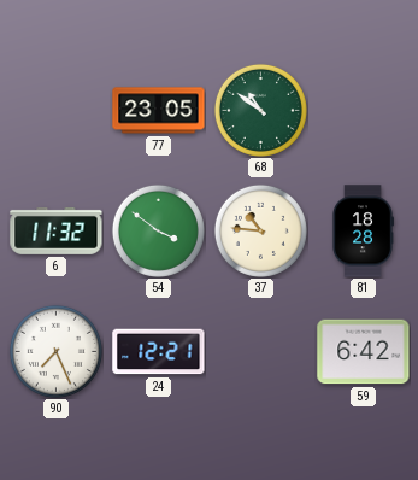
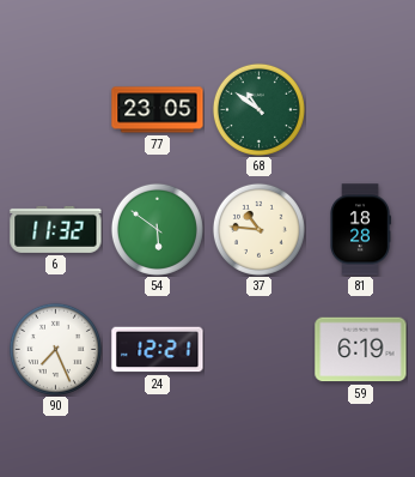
54: 3:51 -> 5:51
59: 6:42 -> 6:19
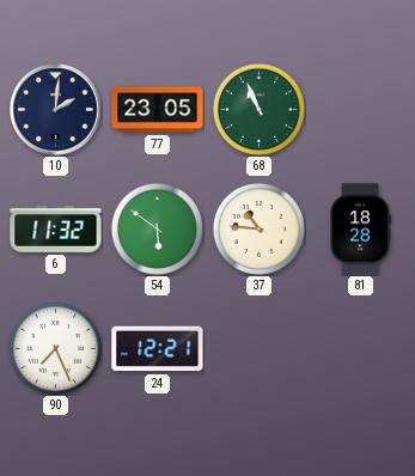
10: none -> 2:01
68: 10:51 -> 10:56
59: 6:19 -> none
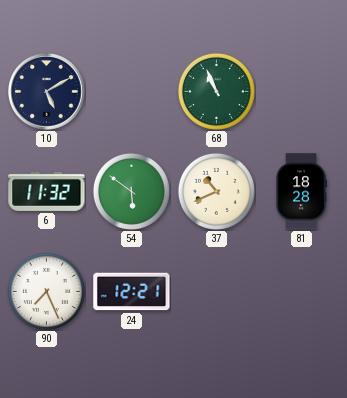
10: 2:01 -> 5:10
77: 23:05 -> none
37: 10:46 -> 10:41
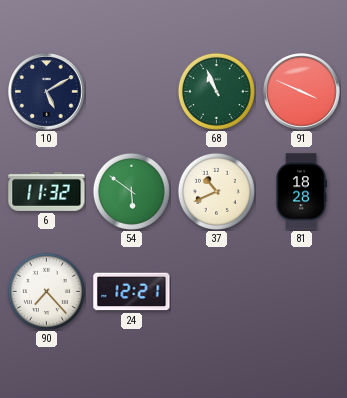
91: none -> 3:49
90: 7:26 -> 7:23
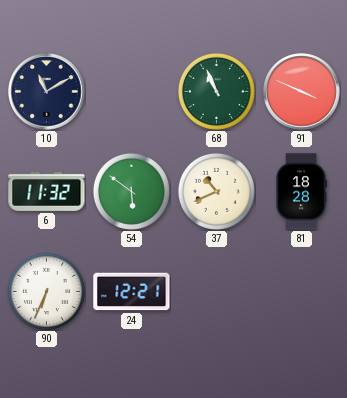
10: 5:10 -> 11:10
90: 7:23 -> 6:34
